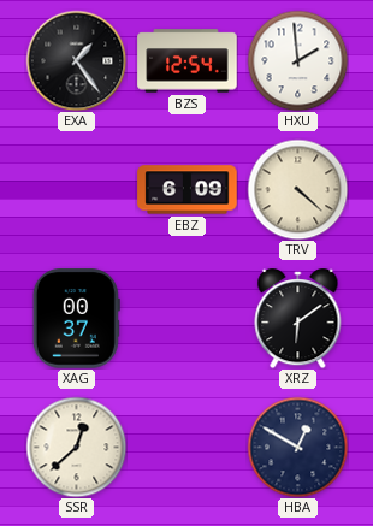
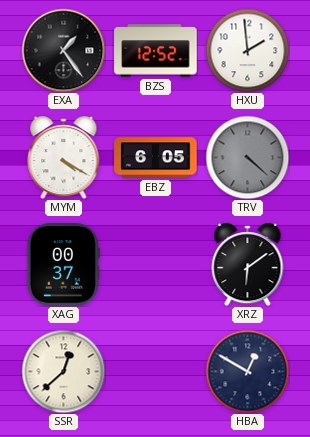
BZS: 12:54 -> 12:52
MYM: none -> 4:20
EBZ: 6:09 -> 6:05
TRV dial: cream -> grey
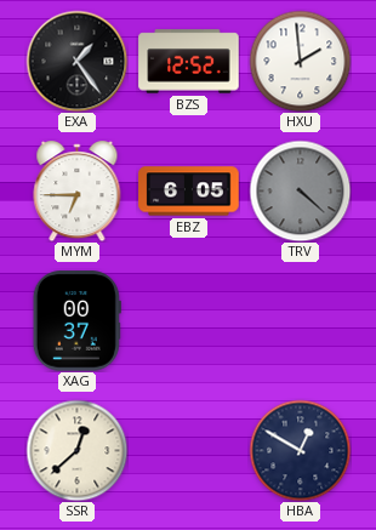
MYM: 4:20 -> 6:45
XRZ: 6:09 -> none
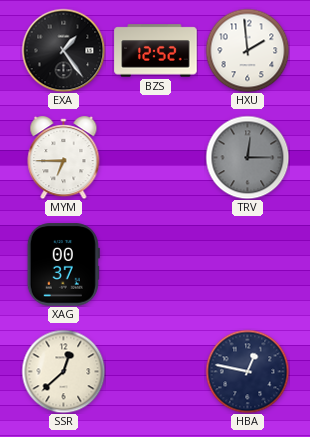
EBZ: 6:05 -> none
TRV: 4:22 -> 12:15
HBA: 12:50 -> 12:47
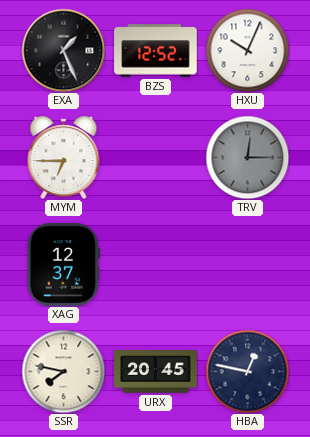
EXA: 1:24 -> 1:26
HXU: 1:59 -> 10:04
XAG: 00:37 -> 12:37
SSR: 12:38 -> 7:47
URX: none -> 20:45
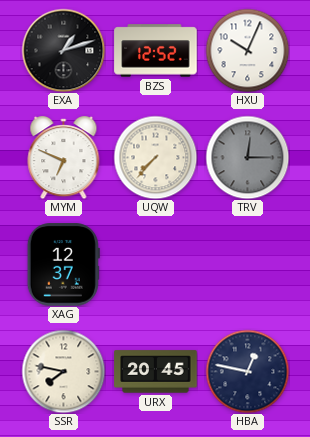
EXA: 1:26 -> 1:12
MYM: 6:45 -> 6:49
UQW: none -> 7:37
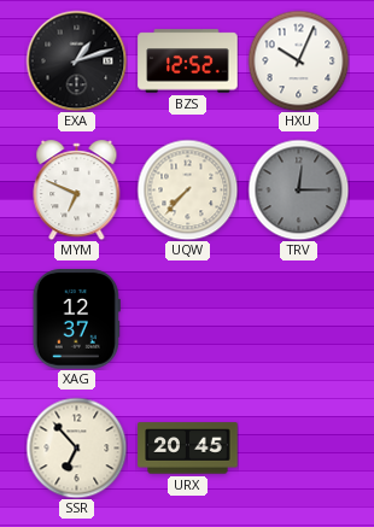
SSR: 7:47 -> 6:53
HBA: 12:47 -> none
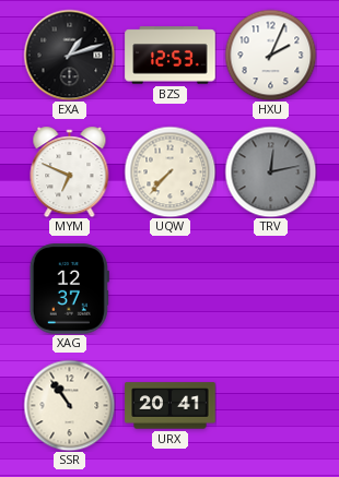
BZS: 12:52 -> 12:53
HXU: 10:04 -> 2:04
TRV: 12:15 -> 12:13
SSR: 6:53 -> 10:54
URX: 20:45 -> 20:41
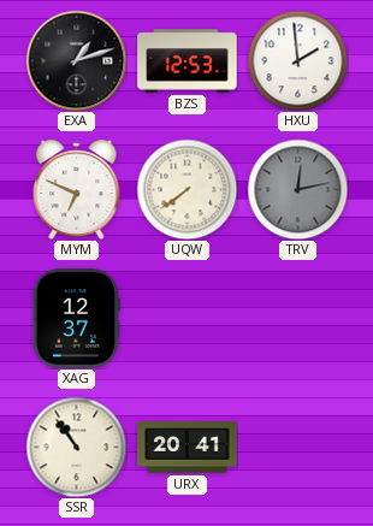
HXU: 2:04 -> 1:59
UQW: 7:37 -> 7:39
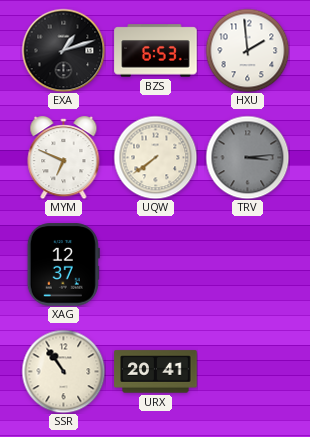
BZS: 12:53 -> 6:53
TRV: 12:13 -> 3:14
